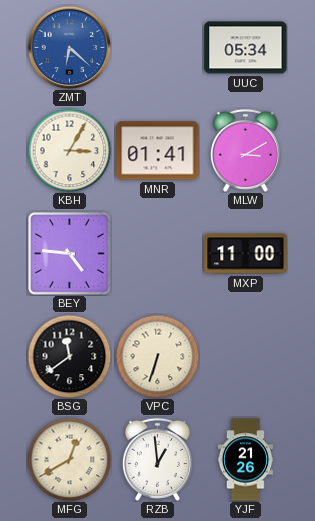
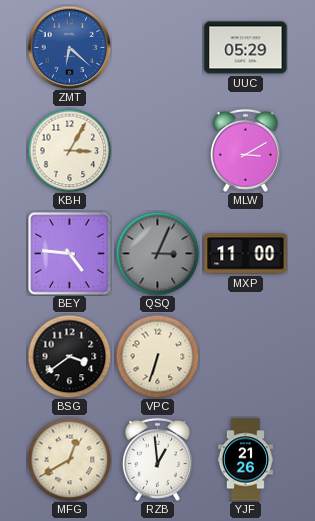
UUC: 05:34 -> 05:29
MNR: 01:41 -> none
QSQ: none -> 3:04
BSG: 11:39 -> 3:39
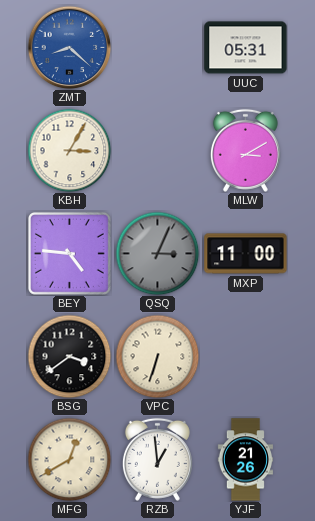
ZMT: 6:22 -> 8:22
UUC: 05:29 -> 05:31
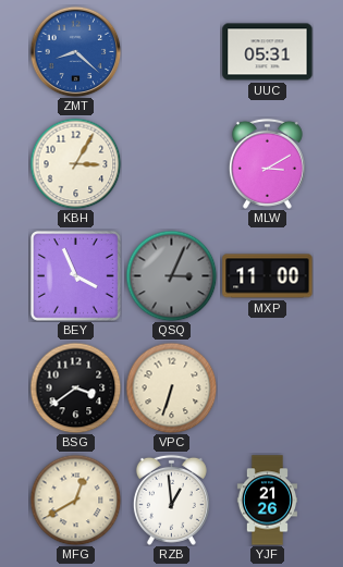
BEY: 4:46 -> 3:56
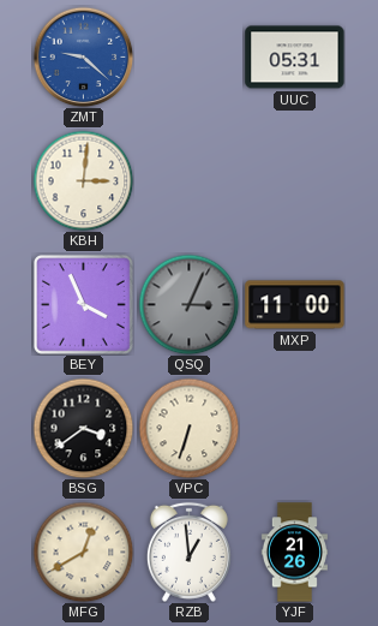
ZMT: 8:22 -> 9:22
KBH: 3:05 -> 3:01
MLW: 3:10 -> none
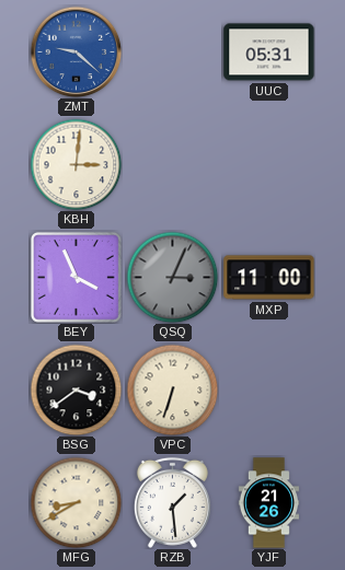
MFG: 12:40 -> 8:40
RZB: 12:59 -> 1:29
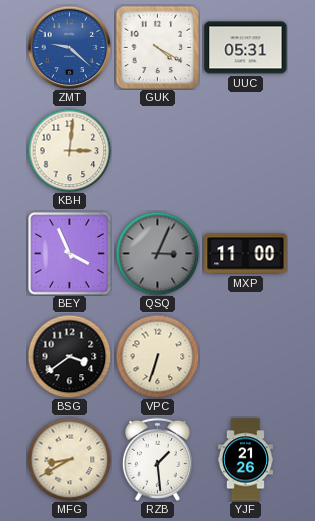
GUK: none -> 4:20
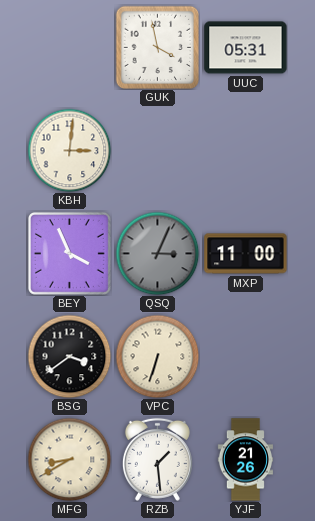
ZMT: 9:22 -> none
GUK: 4:20 -> 3:58
